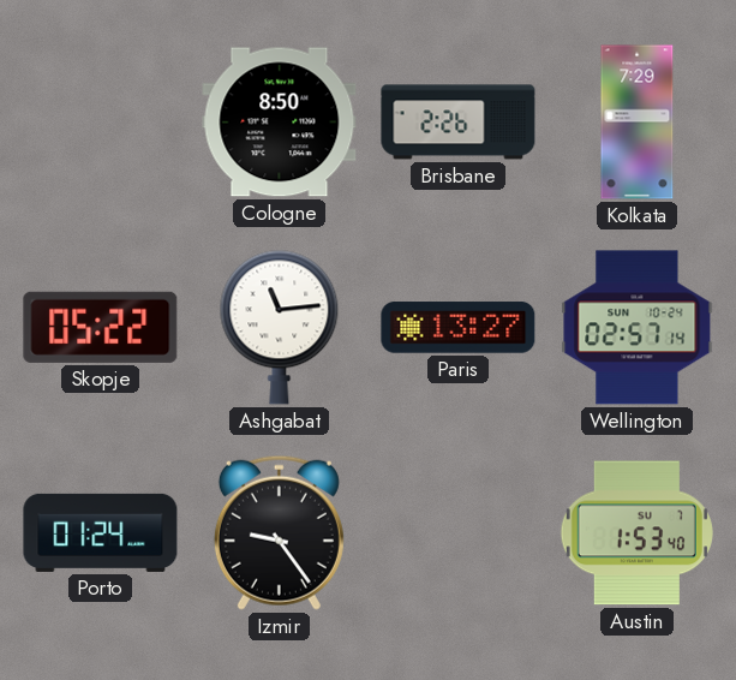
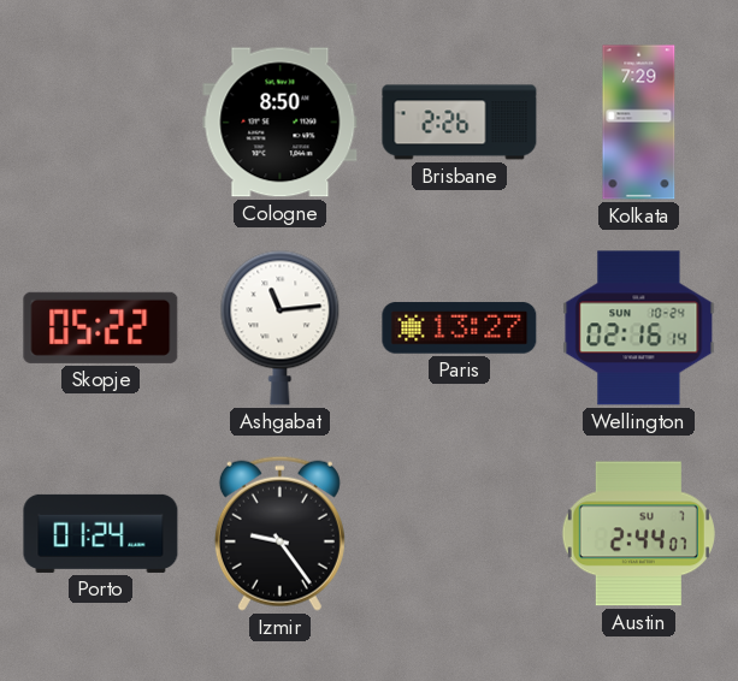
Wellington: 02:57 -> 02:16
Austin: 1:53 -> 2:44
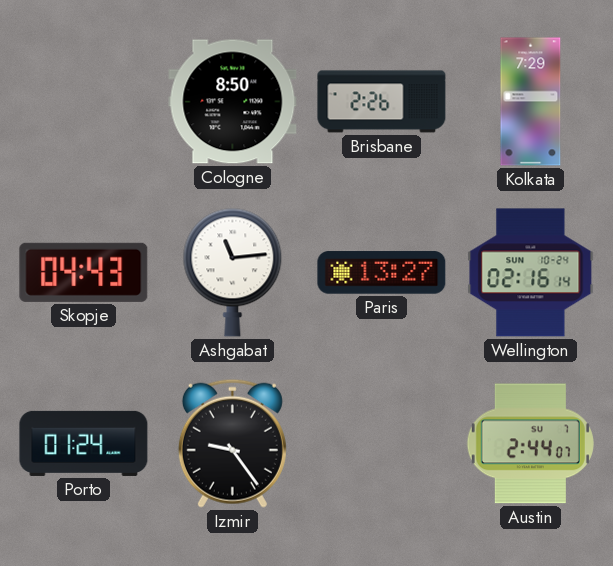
Skopje: 05:22 -> 04:43
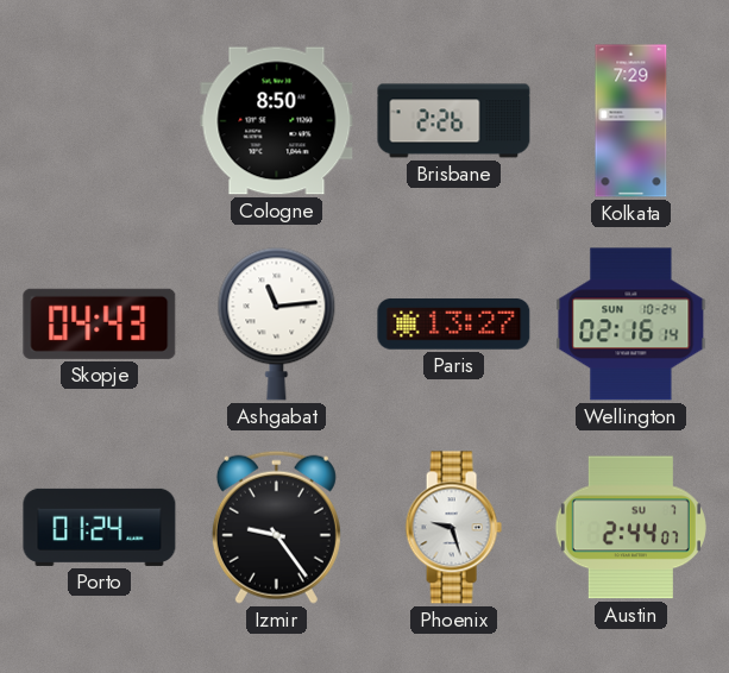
Phoenix: none -> 9:27
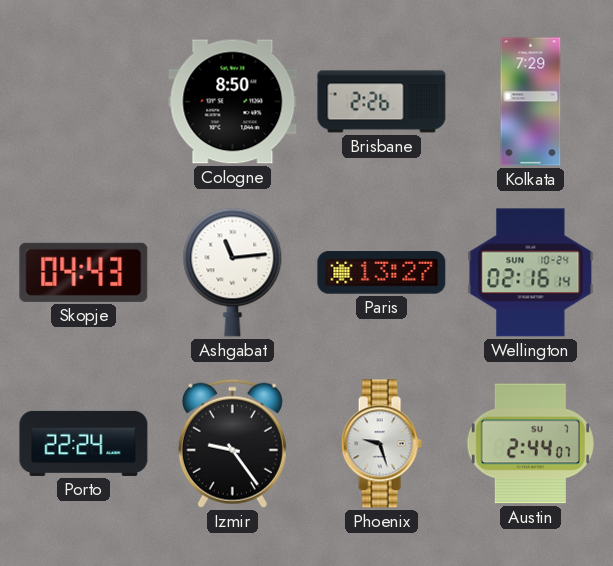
Porto: 01:24 -> 22:24
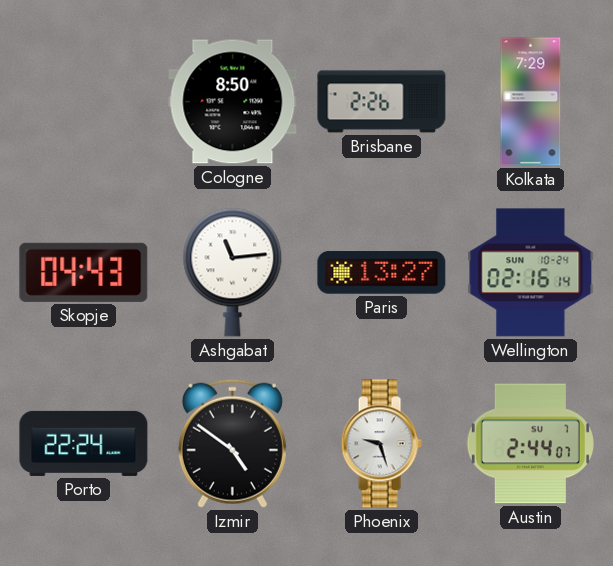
Izmir: 9:24 -> 4:51
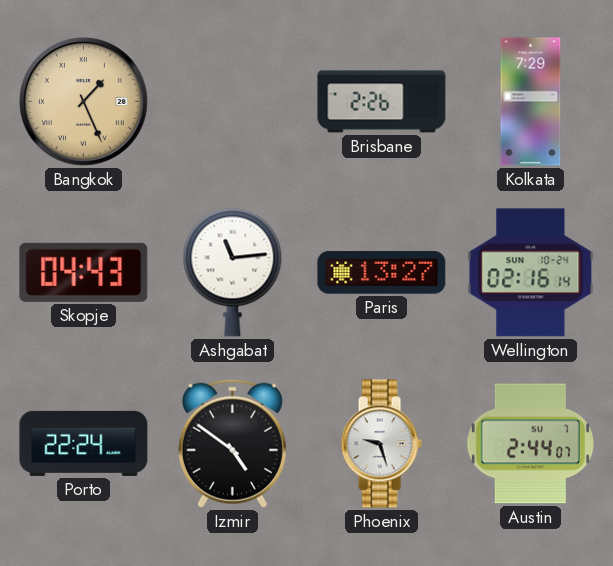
Bangkok: none -> 1:26
Cologne: 8:50 -> none
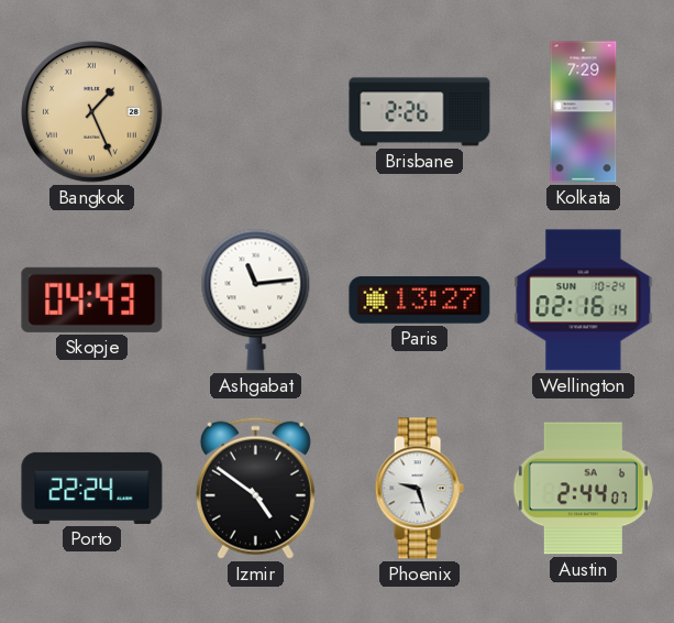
Austin date: SU 7 -> SA 6
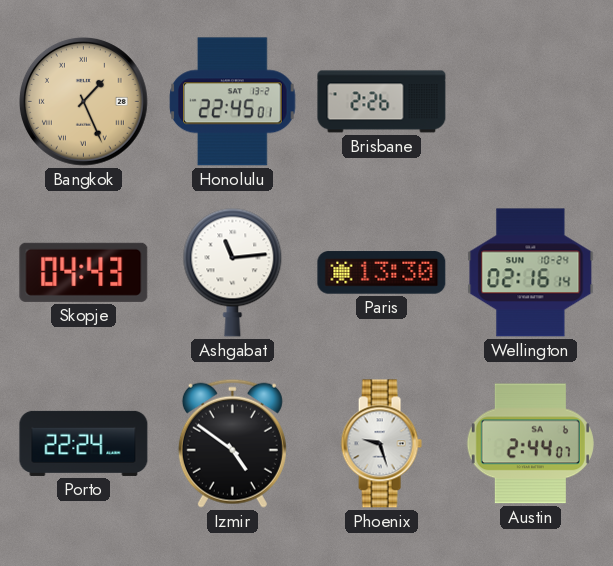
Honolulu: none -> 22:45
Kolkata: 7:29 -> none
Paris: 13:27 -> 13:30
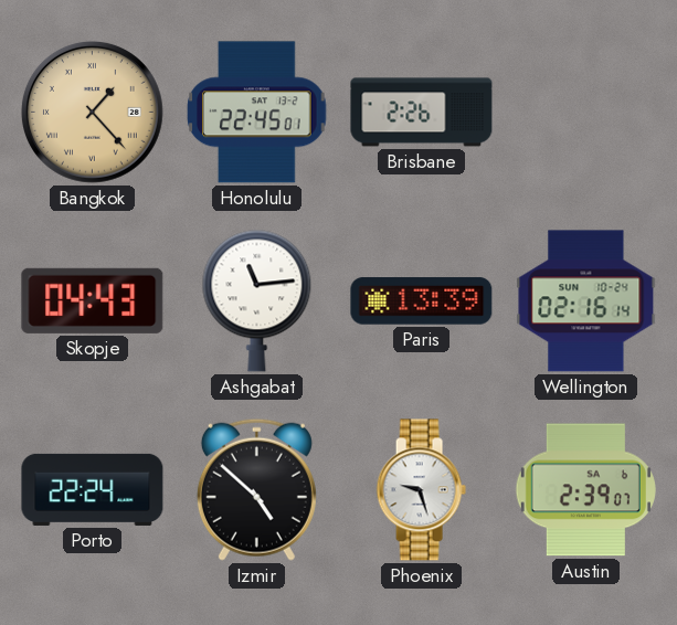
Bangkok: 1:26 -> 1:23
Paris: 13:30 -> 13:39
Izmir: 4:51 -> 4:52
Austin: 2:44 -> 2:39
